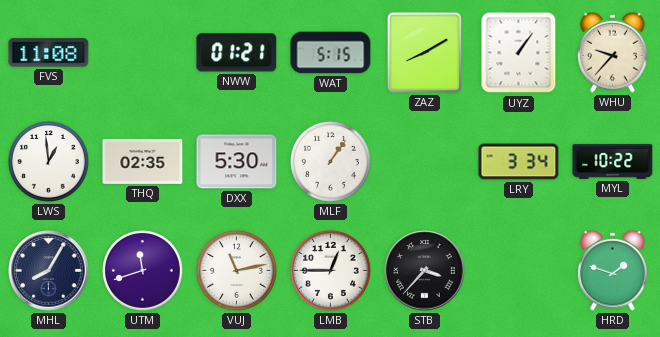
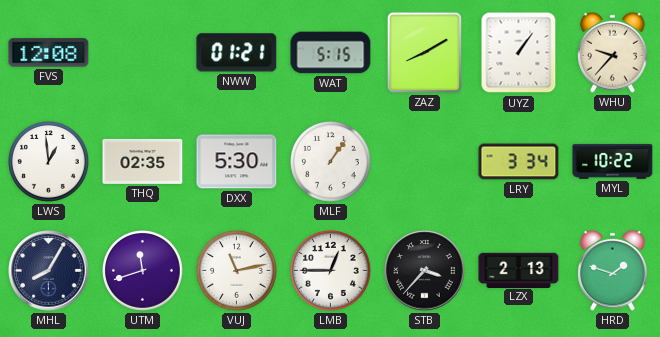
FVS: 11:08 -> 12:08
LZX: none -> 2:13
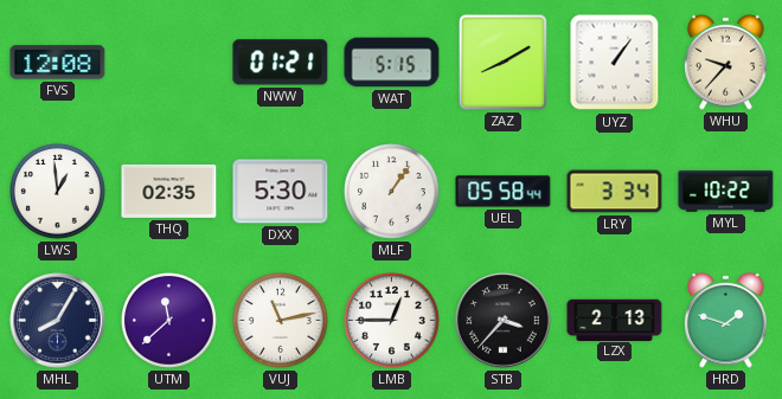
UEL: none -> 05:58
UTM: 11:42 -> 11:38
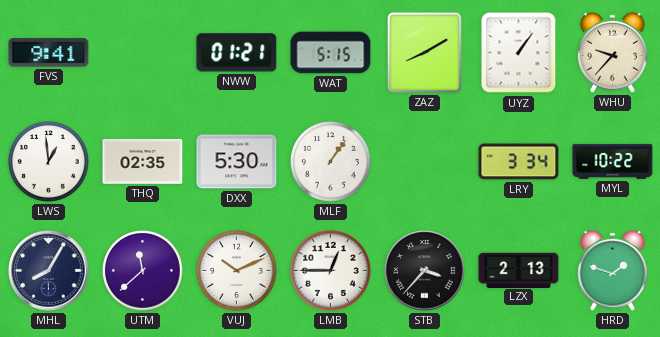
FVS: 12:08 -> 9:41
UEL: 05:58 -> none
VUJ: 11:13 -> 10:11
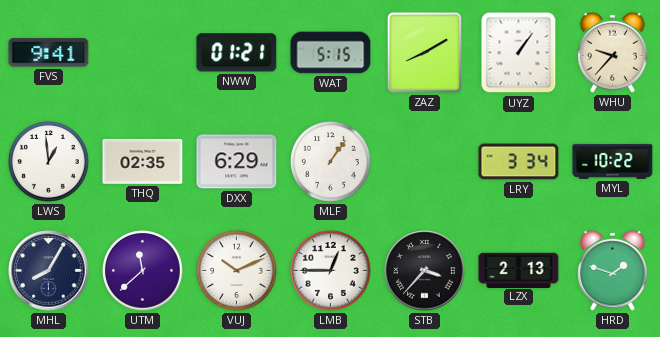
DXX: 5:30 -> 6:29
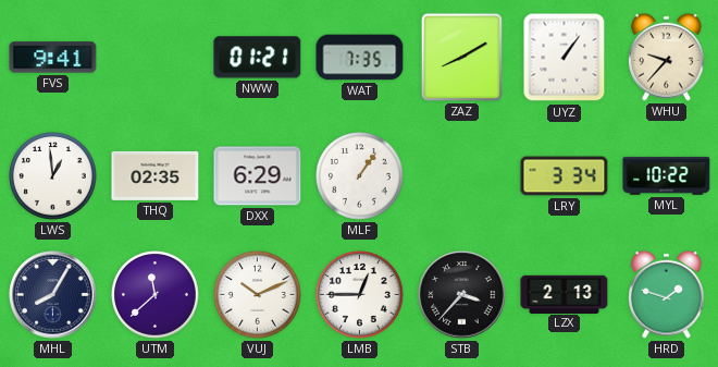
WAT: 5:15 -> 7:35
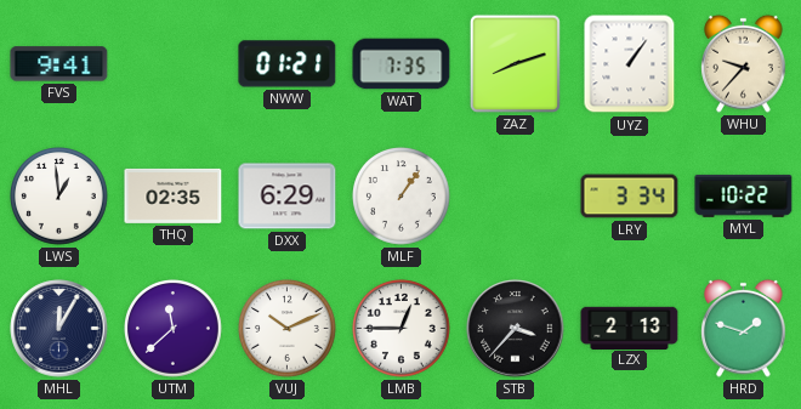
ZAZ: 8:10 -> 8:12
MHL: 8:05 -> 12:05
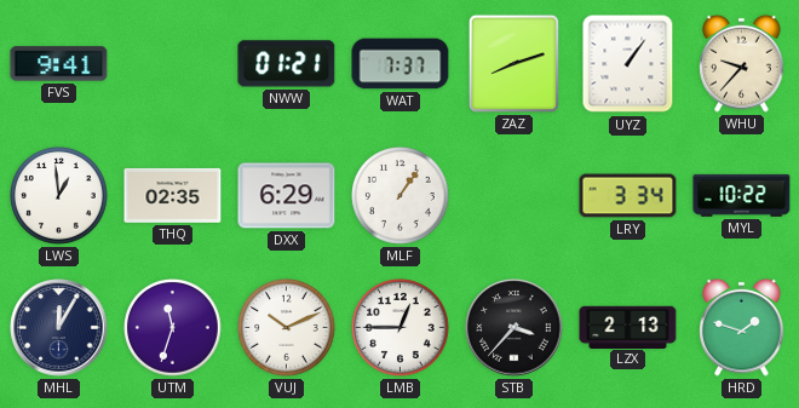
WAT: 7:35 -> 7:37
UTM: 11:38 -> 11:33
